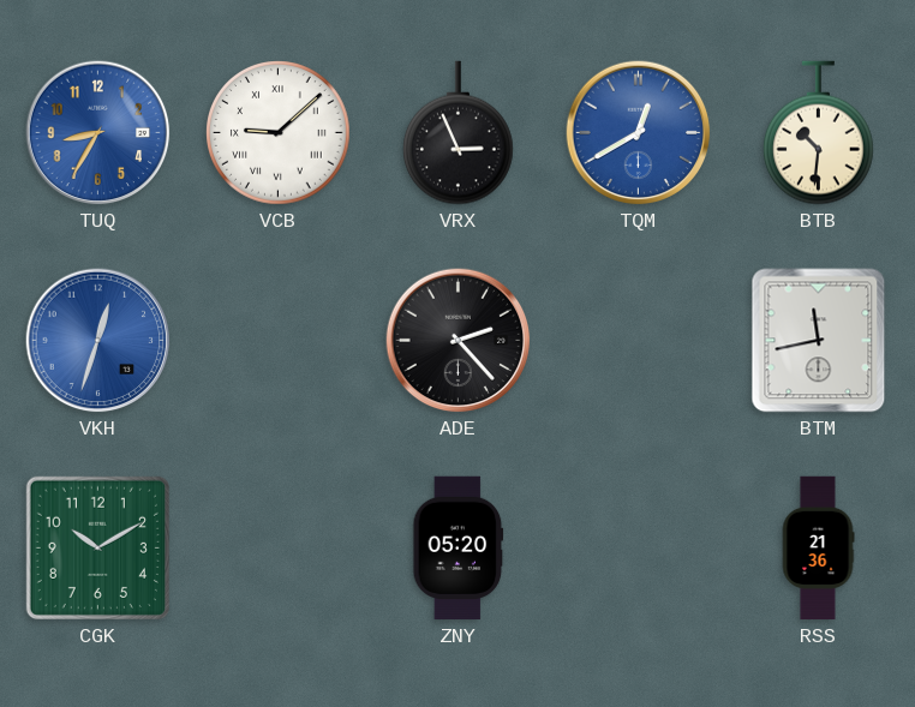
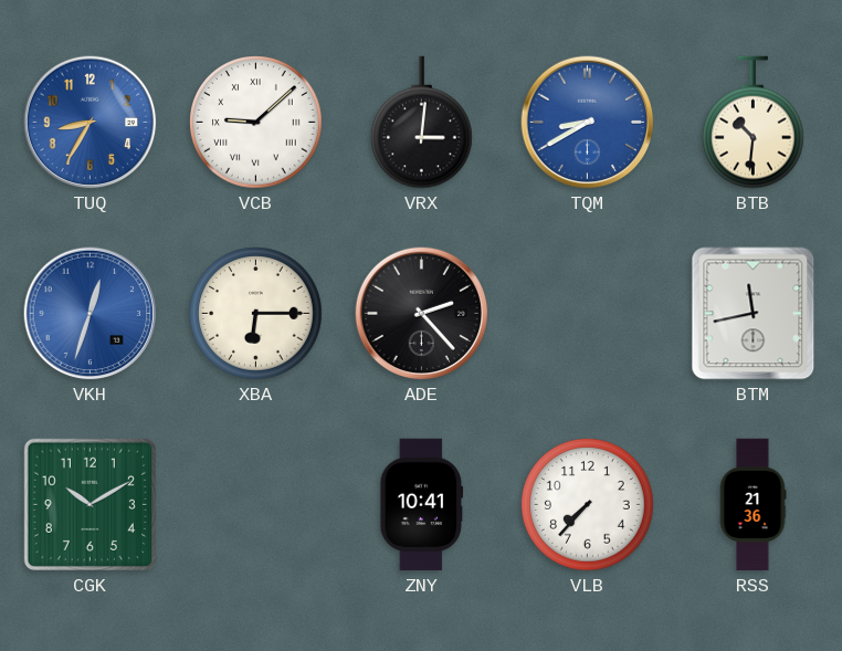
VRX: 2:56 -> 3:01
TQM: 12:40 -> 8:40
XBA: none -> 6:15
ZNY: 05:20 -> 10:41
VLB: none -> 7:37
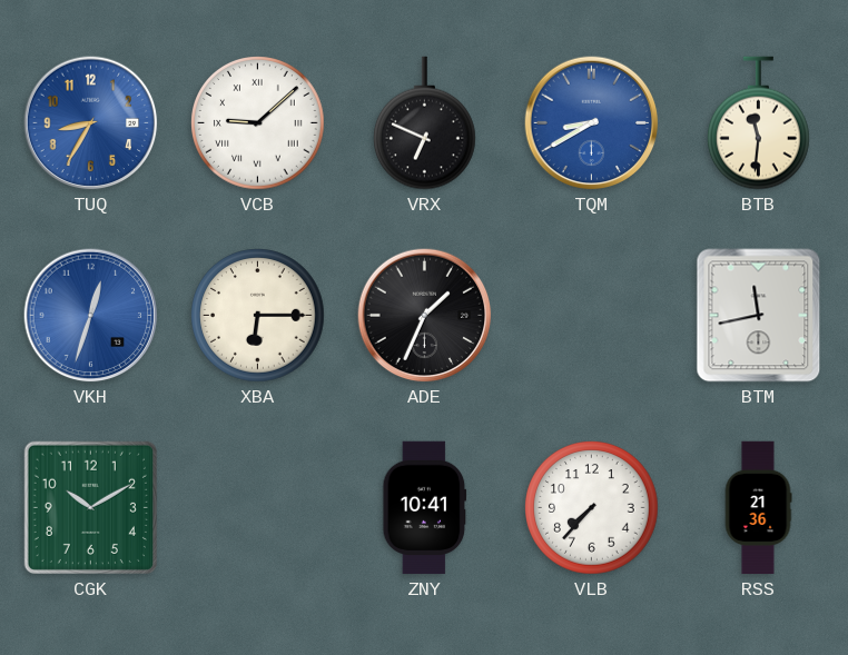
VRX: 3:01 -> 6:49
BTB: 10:31 -> 11:31
ADE: 2:23 -> 1:34
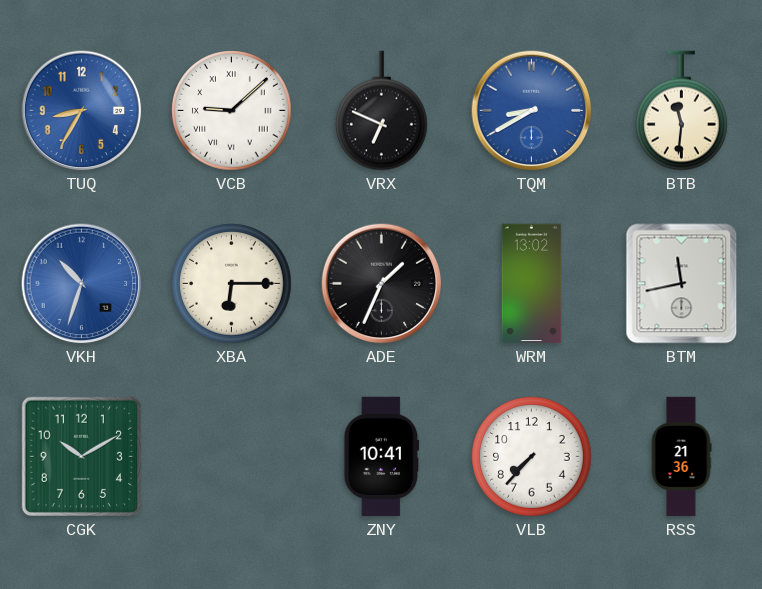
VKH: 12:33 -> 10:33
WRM: none -> 13:02
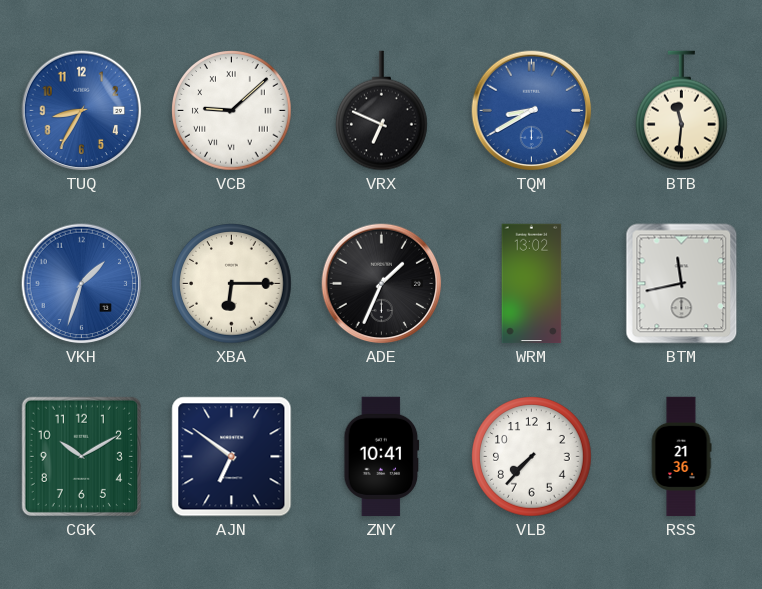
VKH: 10:33 -> 1:33
AJN: none -> 6:51
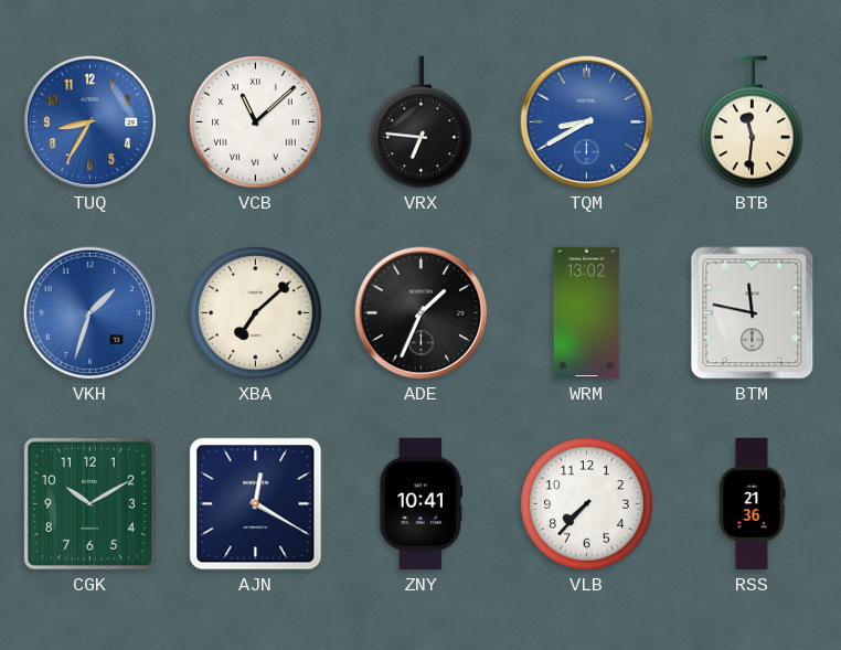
VCB: 9:08 -> 11:08
VRX: 6:49 -> 6:46
XBA: 6:15 -> 7:08
BTM: 11:43 -> 11:47
AJN: 6:51 -> 12:20
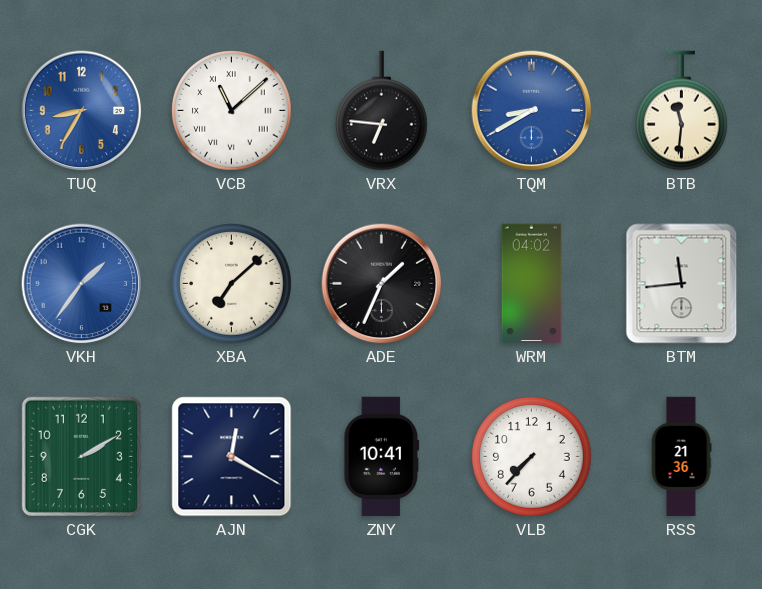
VKH: 1:33 -> 1:36
WRM: 13:02 -> 04:02
BTM: 11:47 -> 11:44
CGK: 10:10 -> 2:10
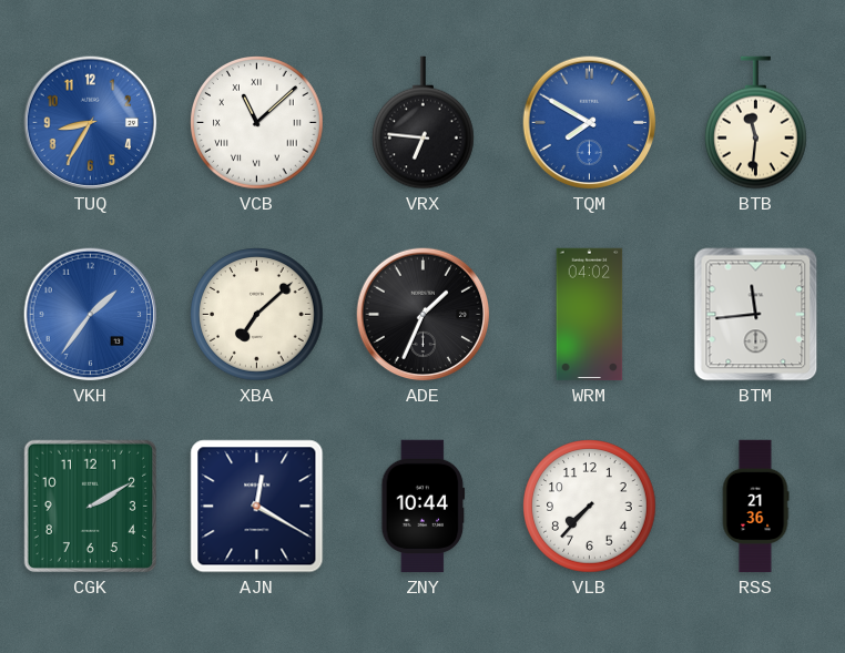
TQM: 8:40 -> 7:50
ZNY: 10:41 -> 10:44
